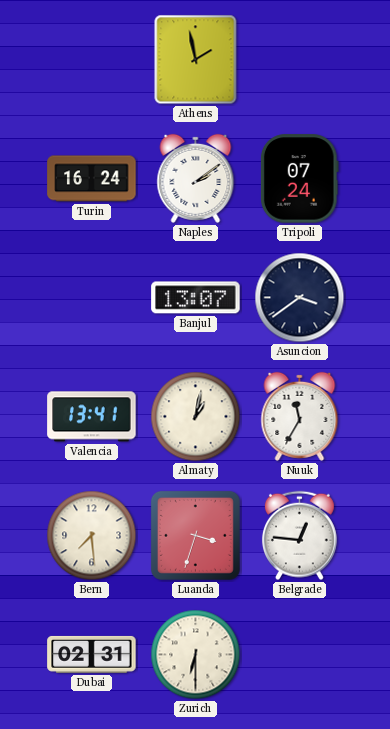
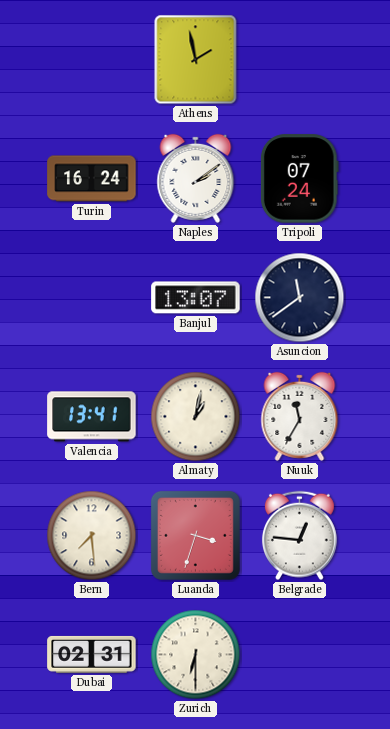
Asuncion: 3:39 -> 11:39
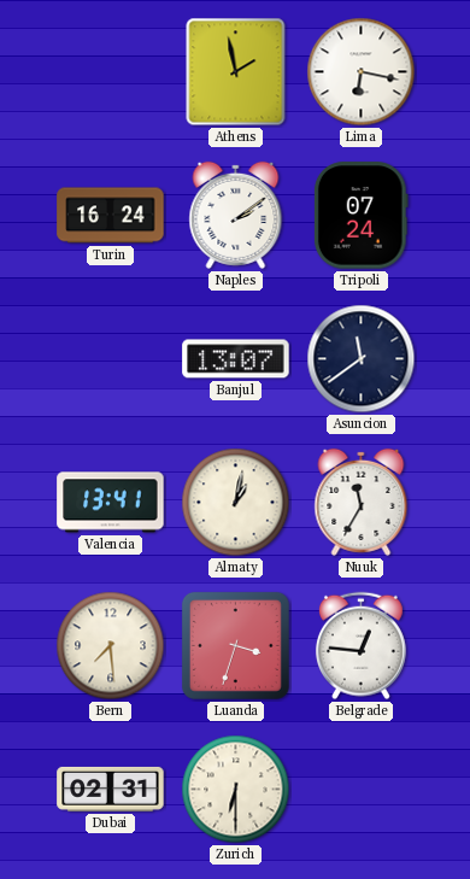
Lima: none -> 6:17
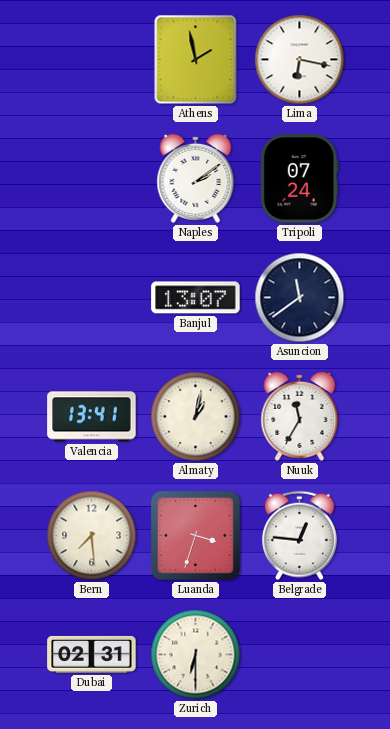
Turin: 16:24 -> none
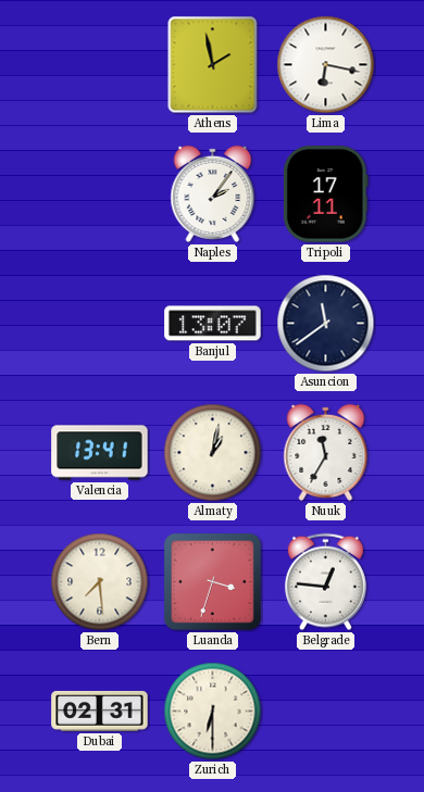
Naples: 2:09 -> 2:06
Tripoli: 07:24 -> 17:11
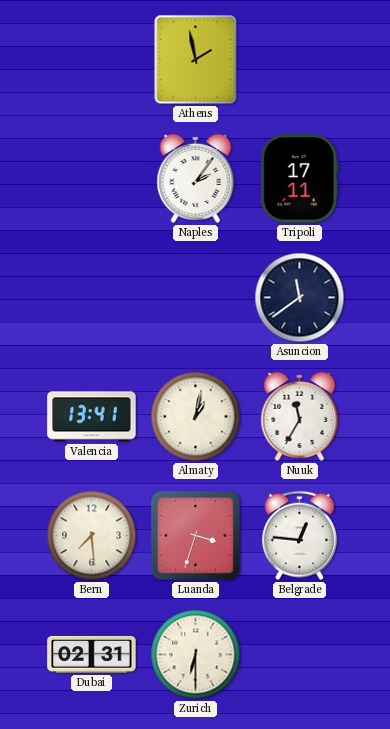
Lima: 6:17 -> none
Banjul: 13:07 -> none
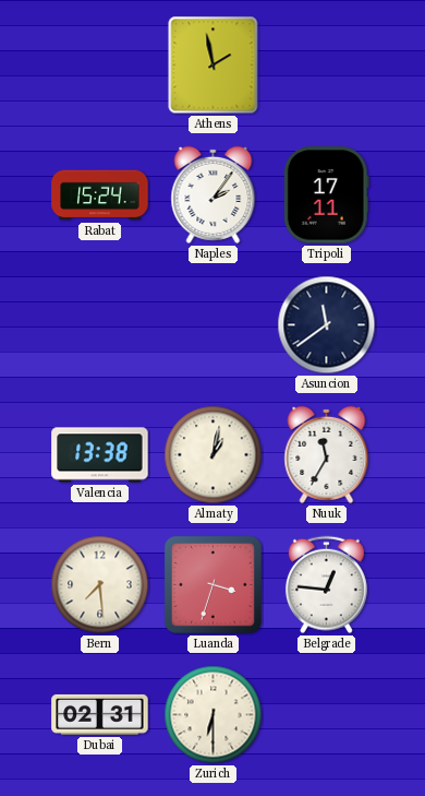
Rabat: none -> 15:24
Valencia: 13:41 -> 13:38
